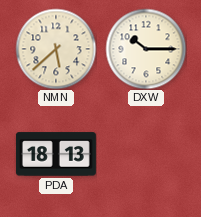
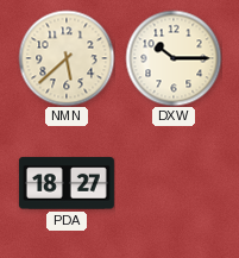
PDA: 18:13 -> 18:27
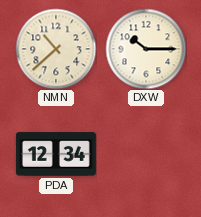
NMN: 5:38 -> 10:38
PDA: 18:27 -> 12:34
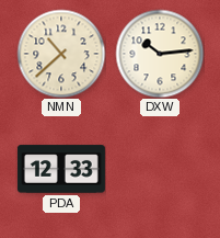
DXW: 10:15 -> 10:14
PDA: 12:34 -> 12:33
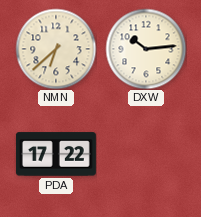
NMN: 10:38 -> 6:38
PDA: 12:33 -> 17:22
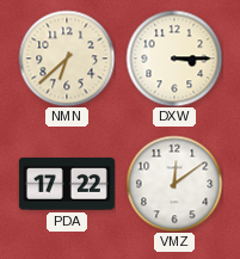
DXW: 10:14 -> 3:15
VMZ: none -> 12:09
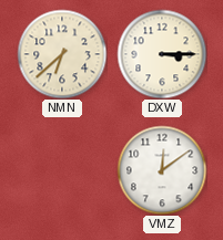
PDA: 17:22 -> none
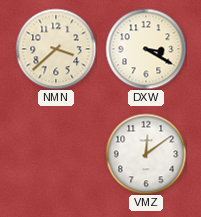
NMN: 6:38 -> 3:38
DXW: 3:15 -> 3:20
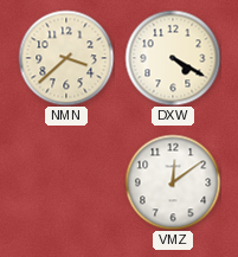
DXW: 3:20 -> 4:20
